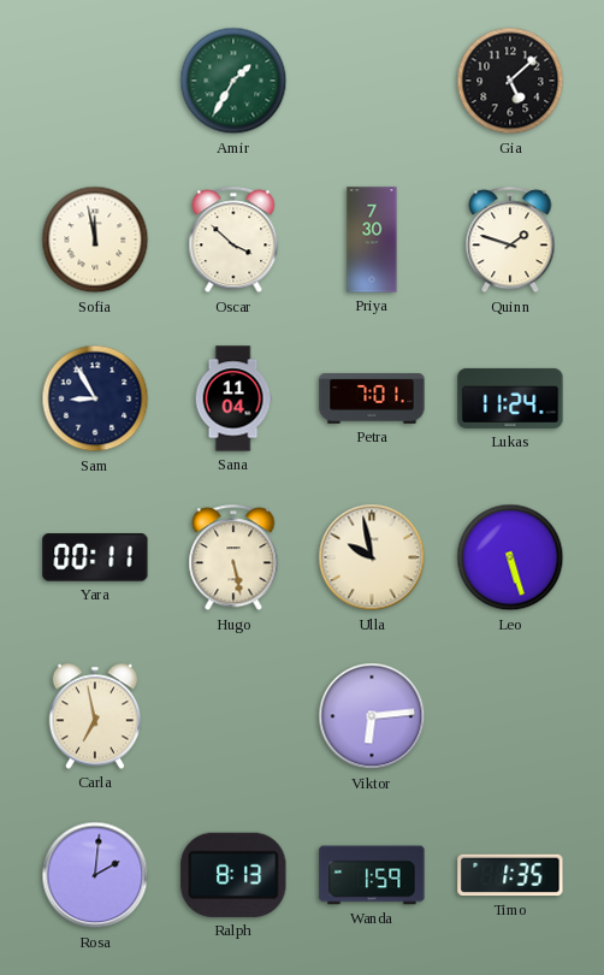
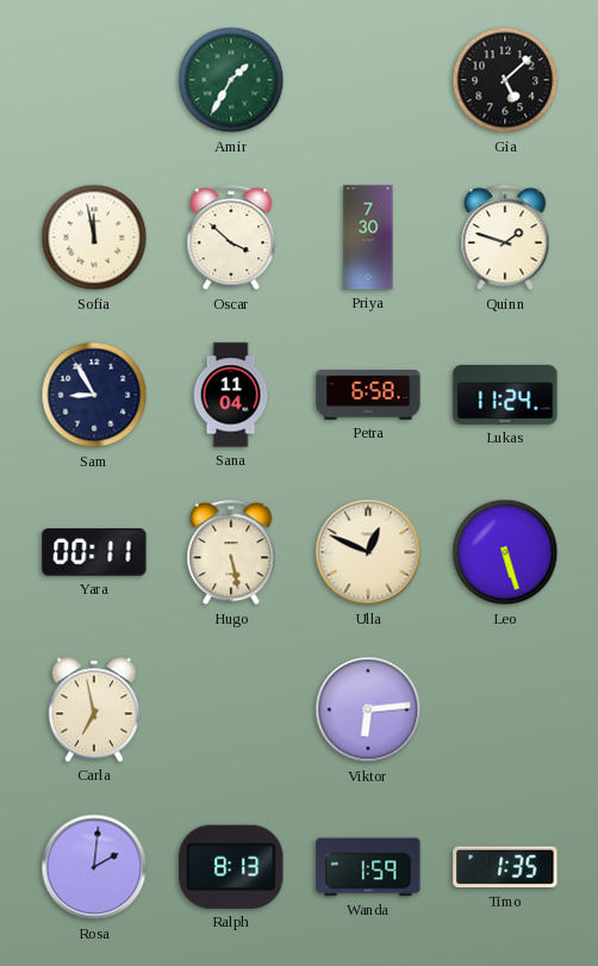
Petra: 7:01 -> 6:58
Ulla: 9:58 -> 12:49
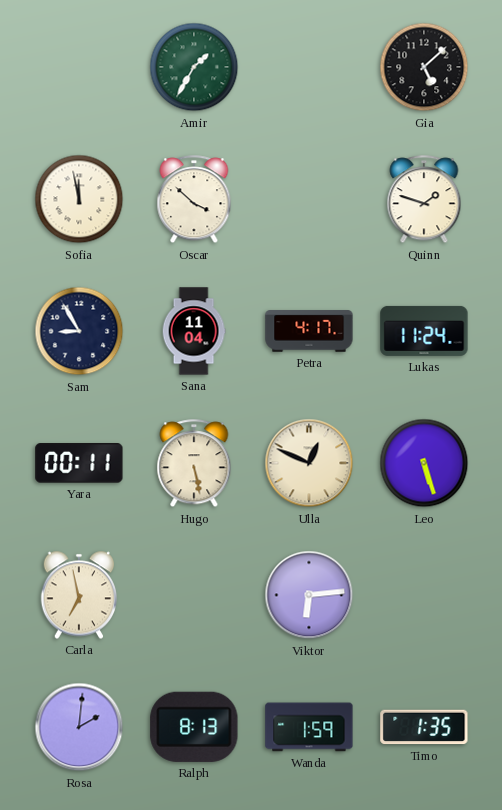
Priya: 7:30 -> none
Petra: 6:58 -> 4:17
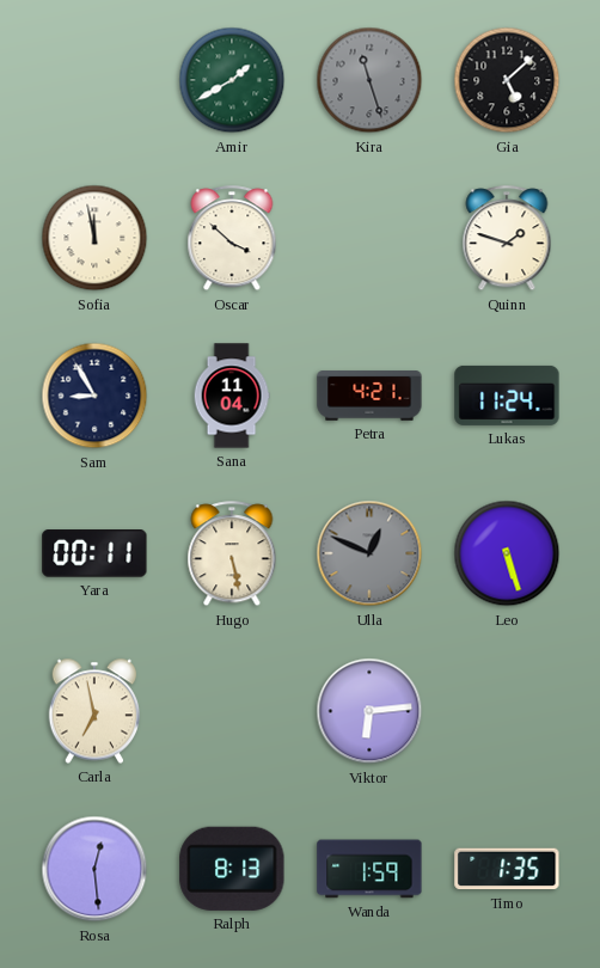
Amir: 1:35 -> 1:40
Kira: none -> 11:27
Petra: 4:17 -> 4:21
Ulla dial: cream -> grey
Rosa: 2:01 -> 12:29
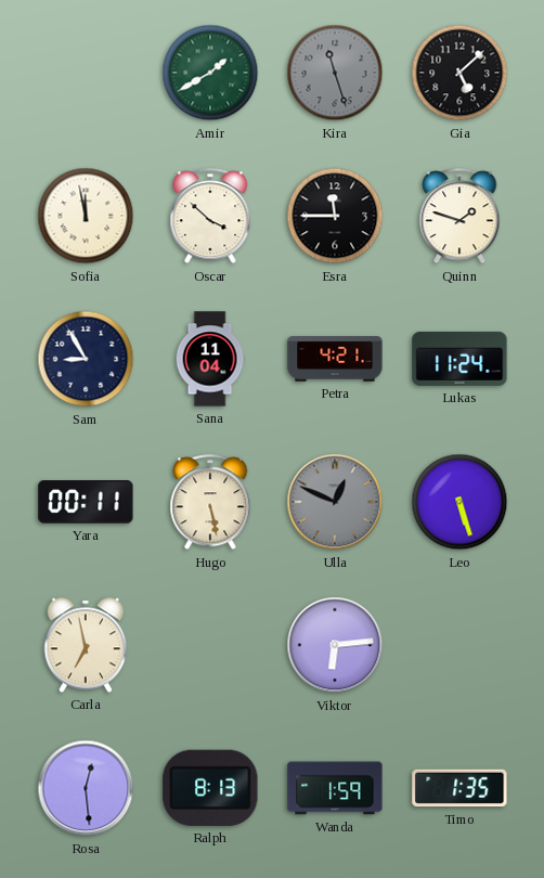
Esra: none -> 11:45
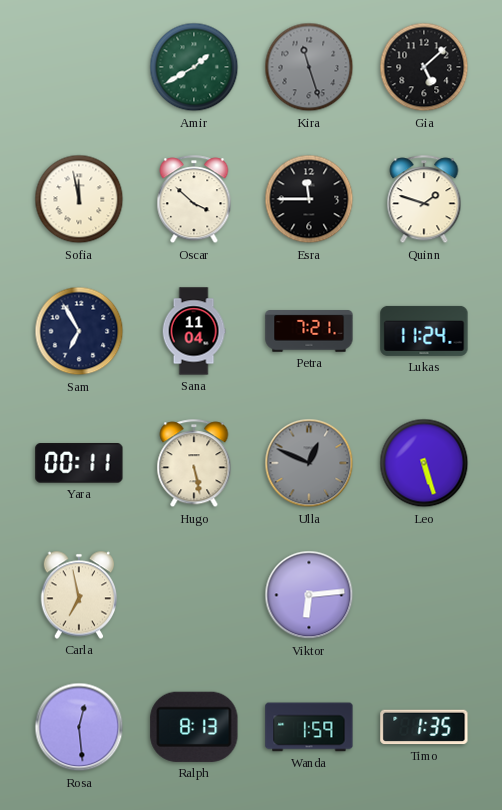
Sam: 8:55 -> 6:55
Petra: 4:21 -> 7:21
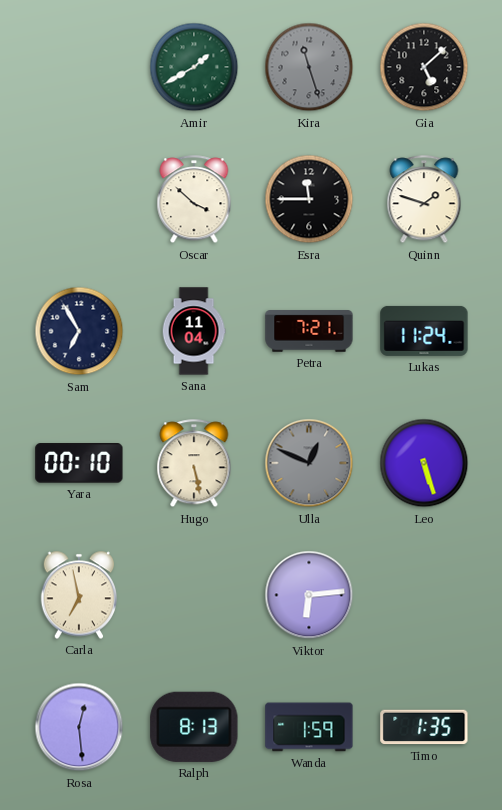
Sofia: 11:58 -> none
Yara: 00:11 -> 00:10
